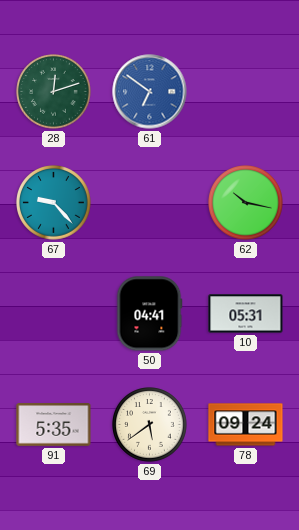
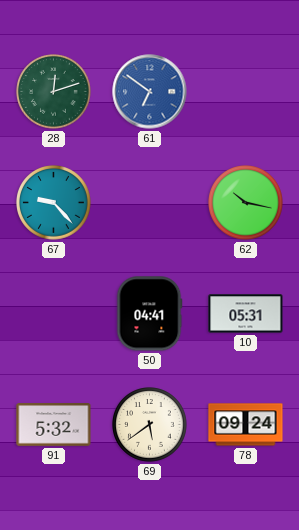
91: 5:35 -> 5:32
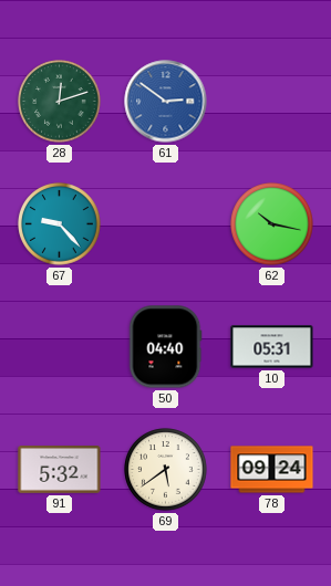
61: 6:51 -> 2:51
50: 04:41 -> 04:40
